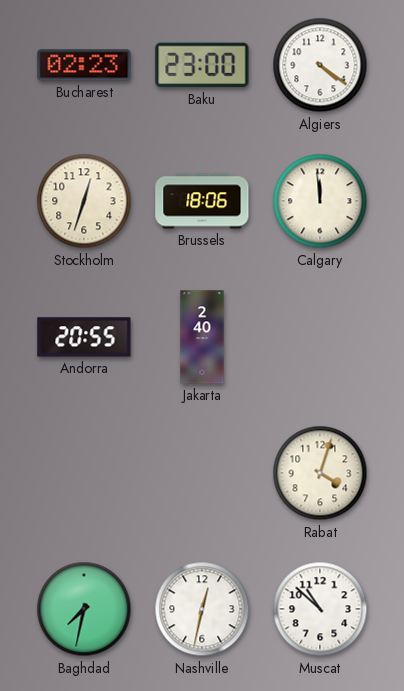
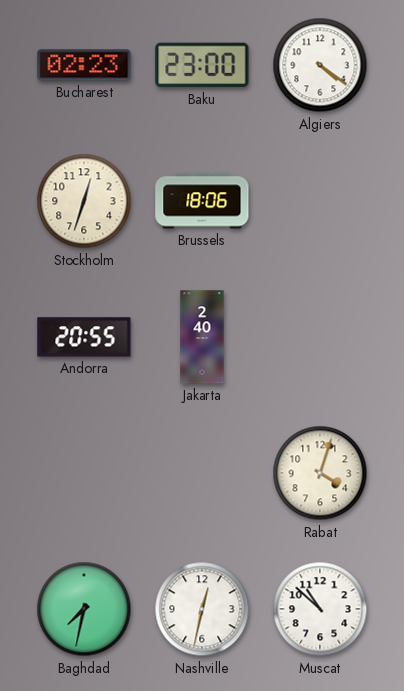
Calgary: 11:59 -> none
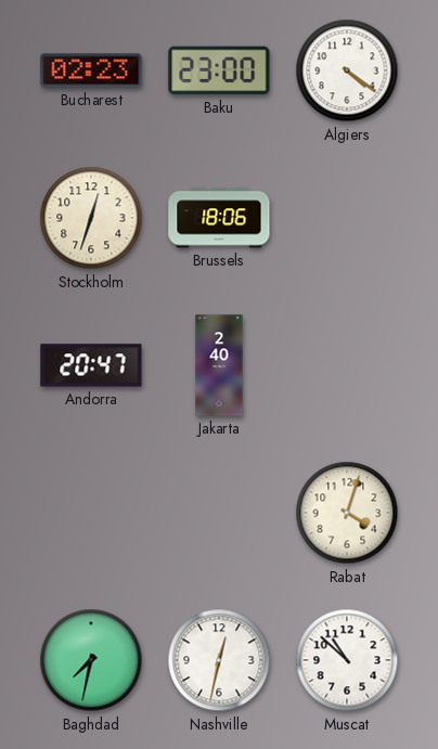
Andorra: 20:55 -> 20:47
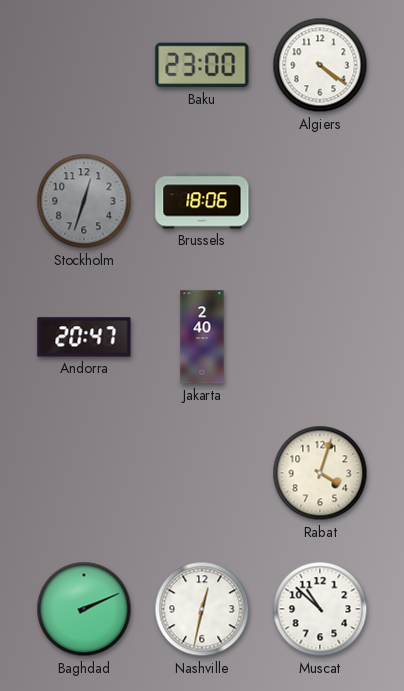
Bucharest: 02:23 -> none
Stockholm dial: cream -> grey
Baghdad: 7:32 -> 2:11
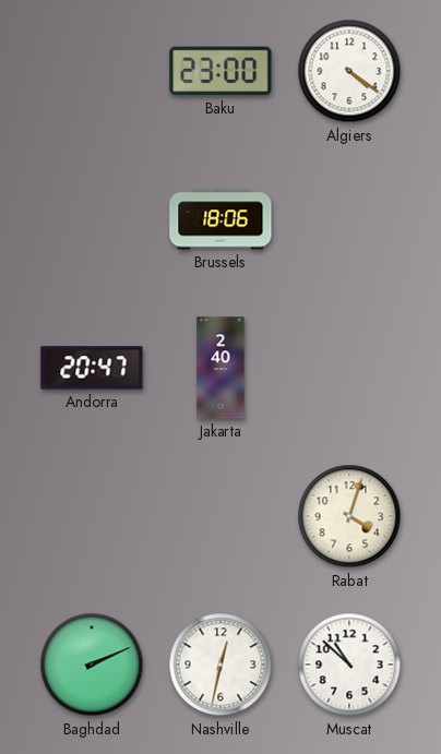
Stockholm: 12:33 -> none
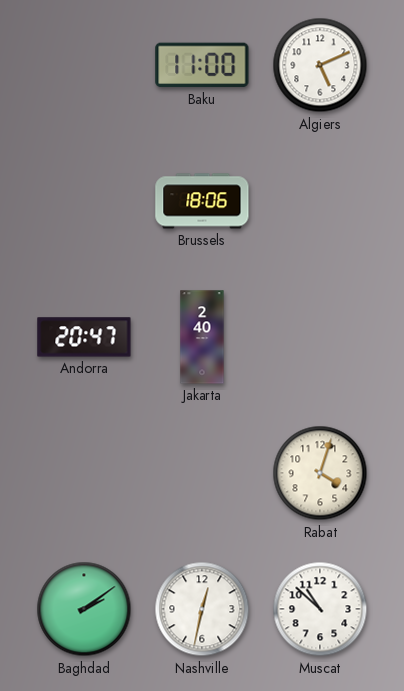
Baku: 23:00 -> 11:00
Algiers: 4:21 -> 5:11
Baghdad: 2:11 -> 2:09
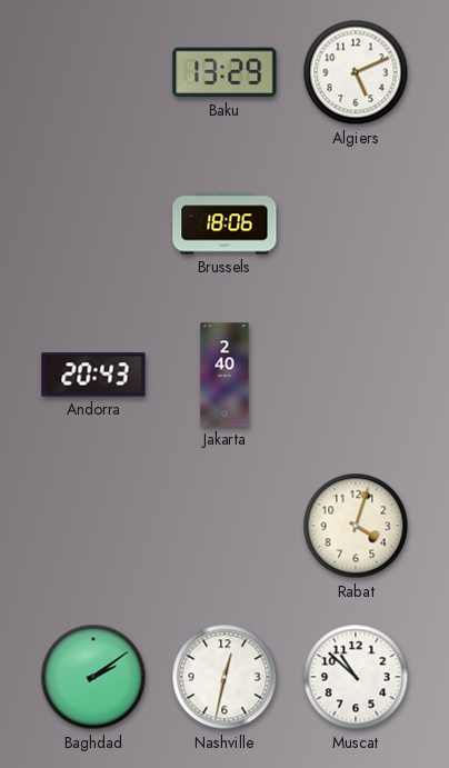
Baku: 11:00 -> 13:29
Andorra: 20:47 -> 20:43
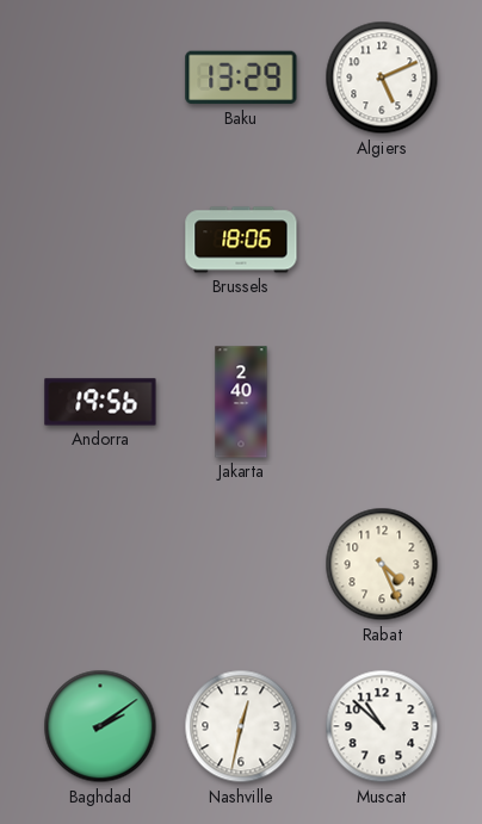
Andorra: 20:43 -> 19:56
Rabat: 4:03 -> 4:26
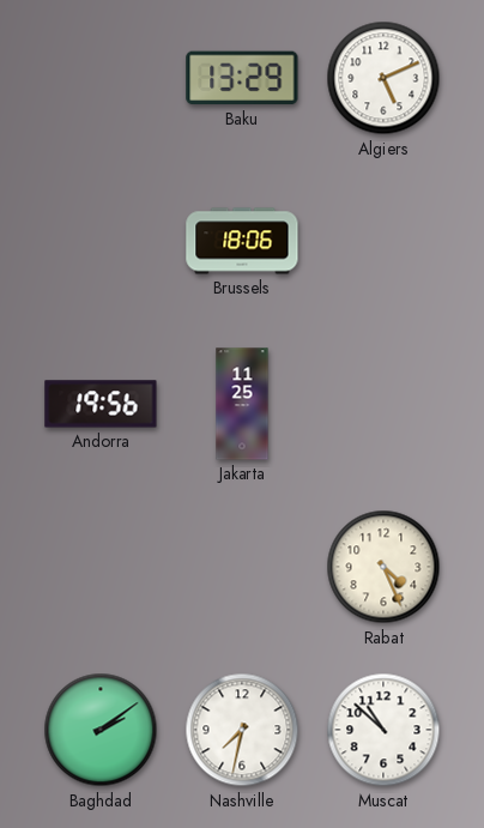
Jakarta: 2:40 -> 11:25
Nashville: 12:32 -> 7:32
